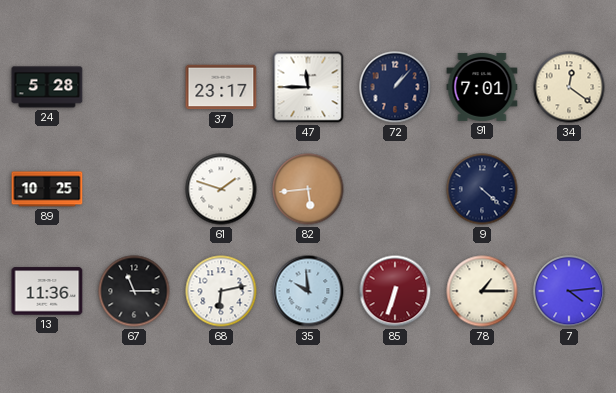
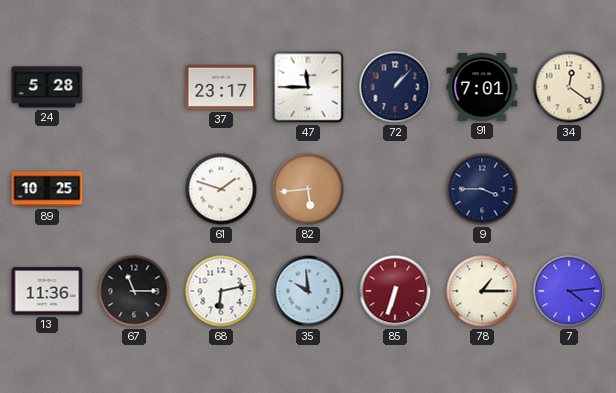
9: 4:22 -> 3:45
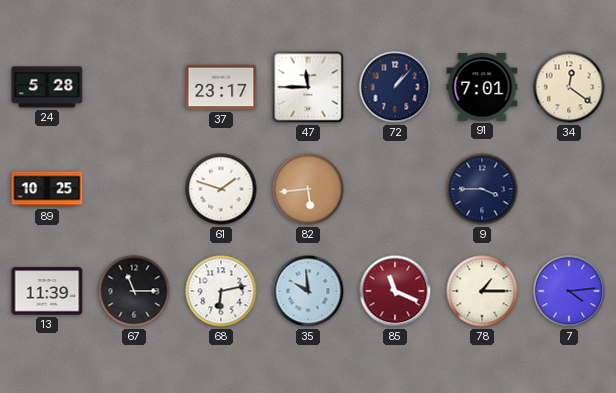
13: 11:36 -> 11:39
85: 6:33 -> 11:19
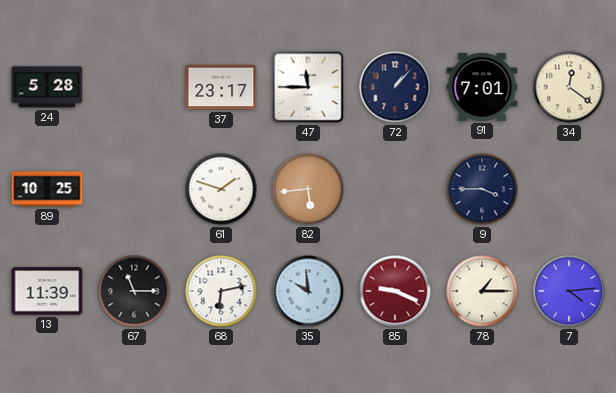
85: 11:19 -> 9:19
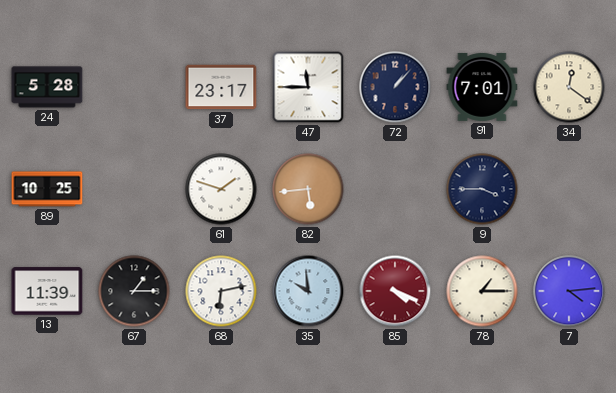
67: 11:15 -> 1:15
85: 9:19 -> 4:19
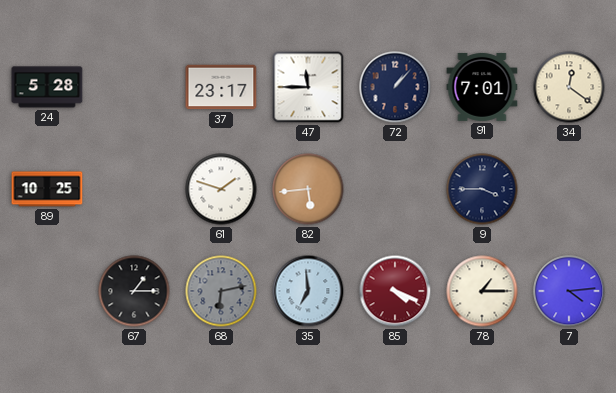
13: 11:39 -> none
68 dial: white -> grey
35: 9:59 -> 6:59
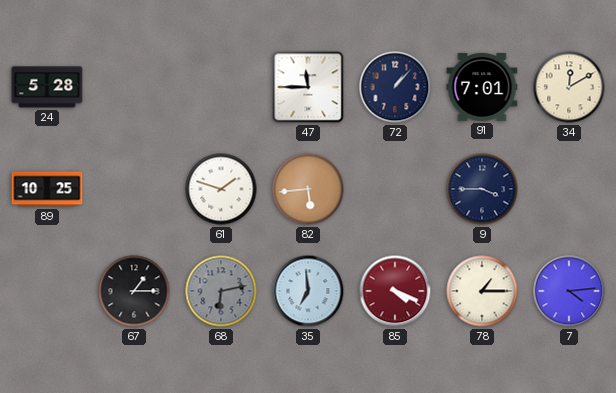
37: 23:17 -> none
34: 12:21 -> 12:10
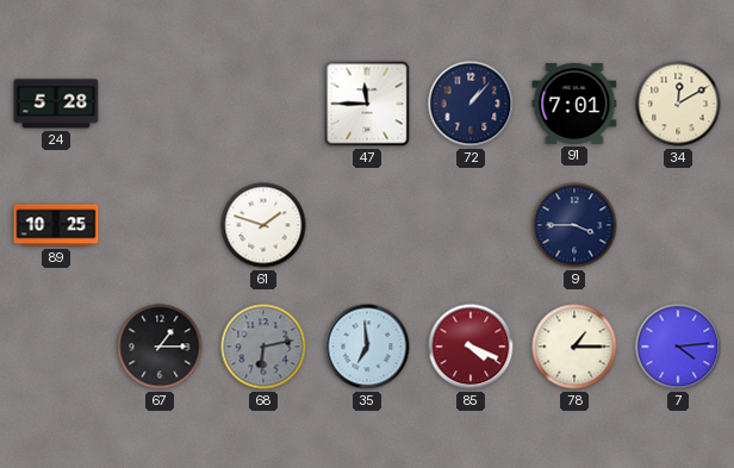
82: 5:44 -> none
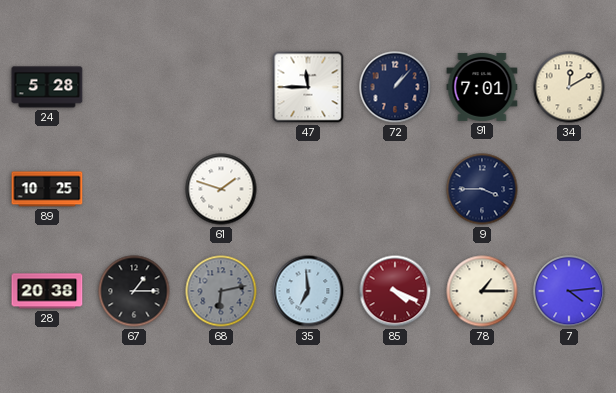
28: none -> 20:38
